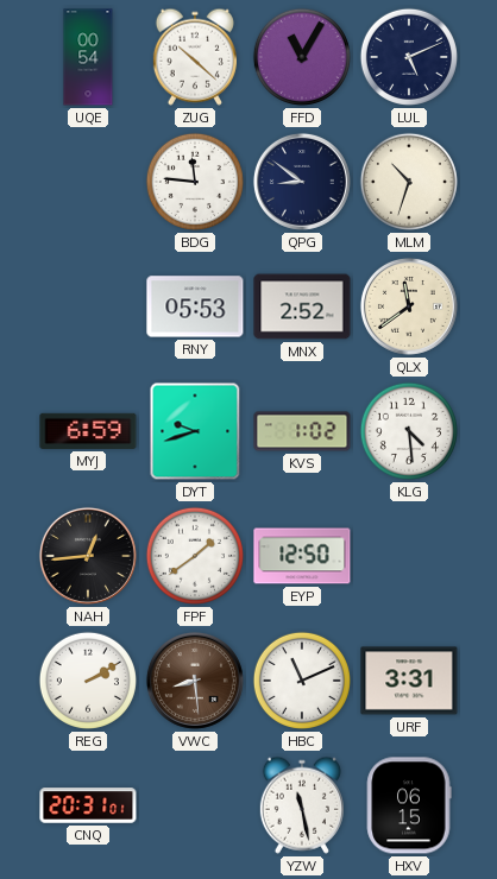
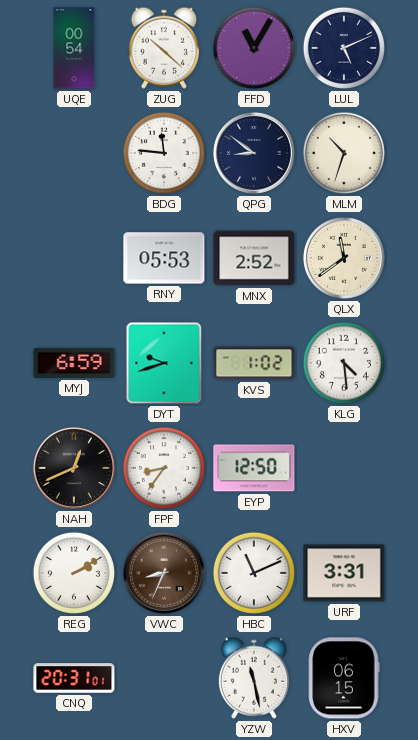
NAH: 12:44 -> 12:41
FPF: 1:39 -> 8:36
VWC: 8:29 -> 8:34
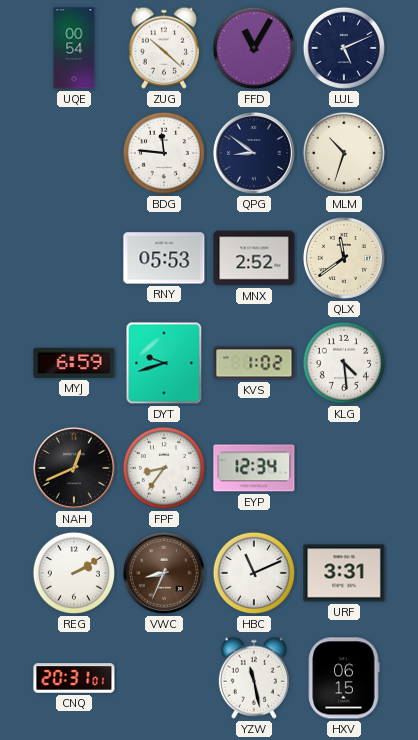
EYP: 12:50 -> 12:34
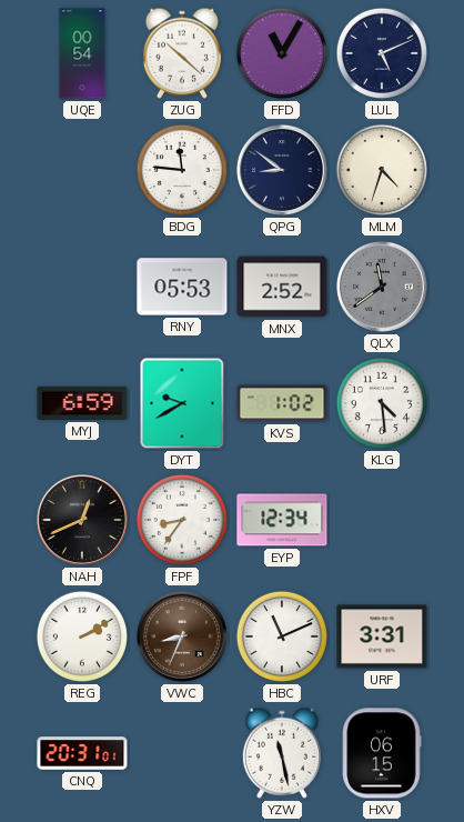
MLM: 10:33 -> 4:33
QLX dial: cream -> grey
DYT: 9:42 -> 9:40
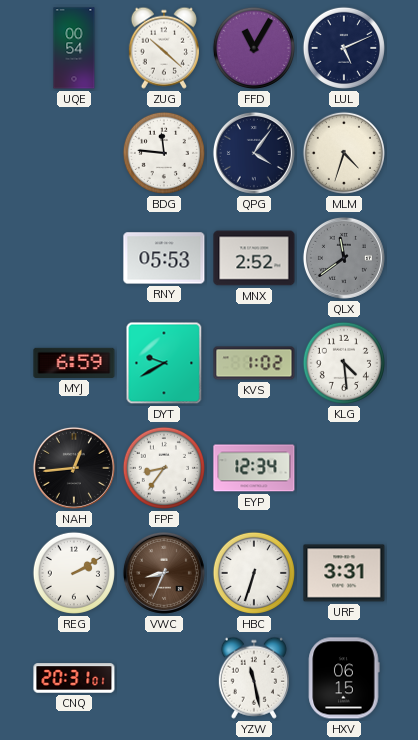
QPG: 8:51 -> 4:06
NAH: 12:41 -> 12:44
HBC: 11:11 -> 6:33
